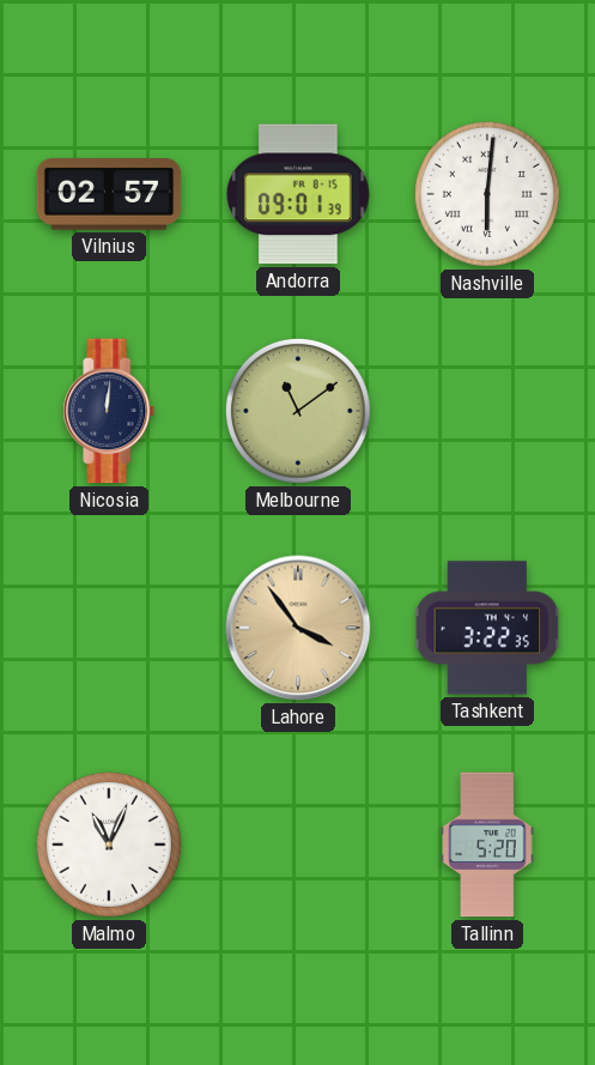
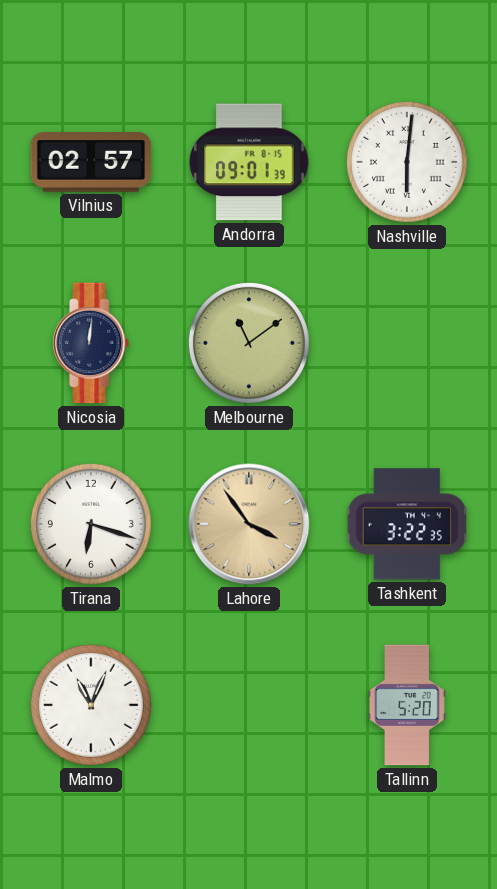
Tirana: none -> 6:18
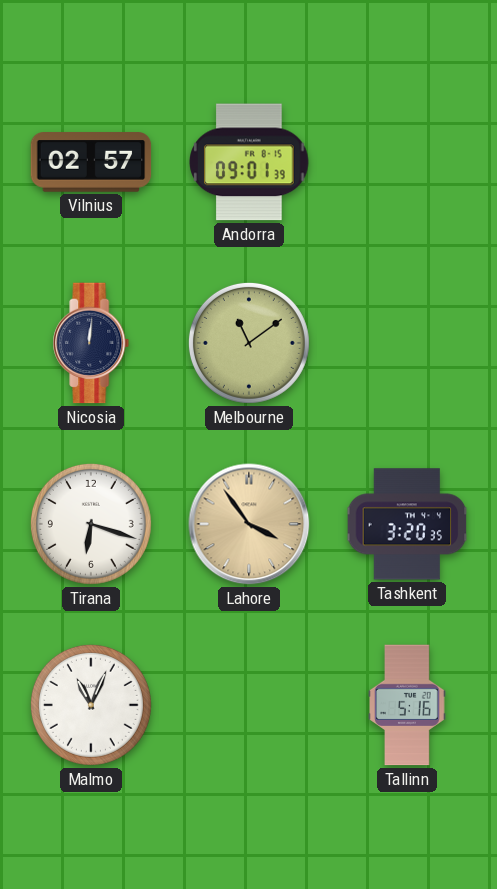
Nashville: 6:01 -> none
Tashkent: 3:22 -> 3:20
Tallinn: 5:20 -> 5:16
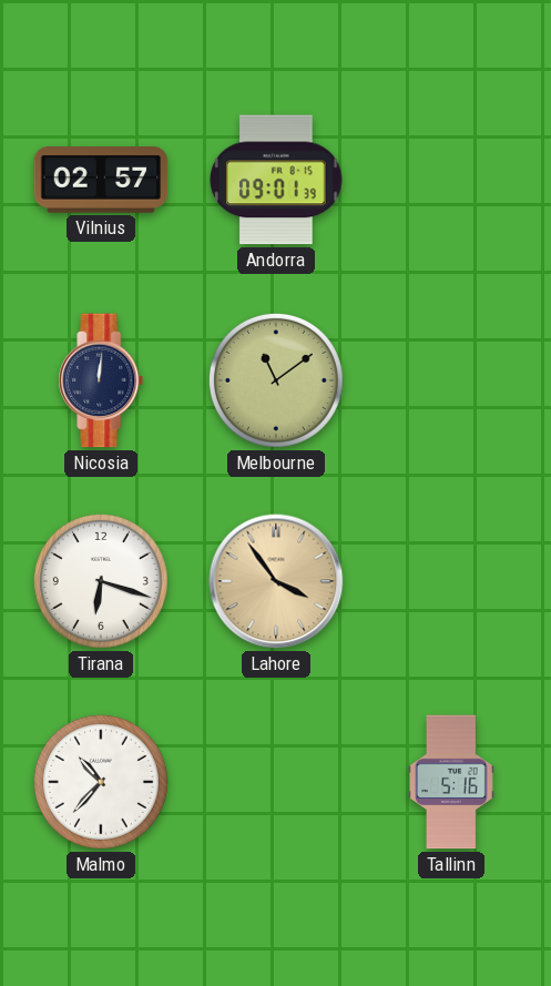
Tashkent: 3:20 -> none
Malmo: 11:04 -> 10:37
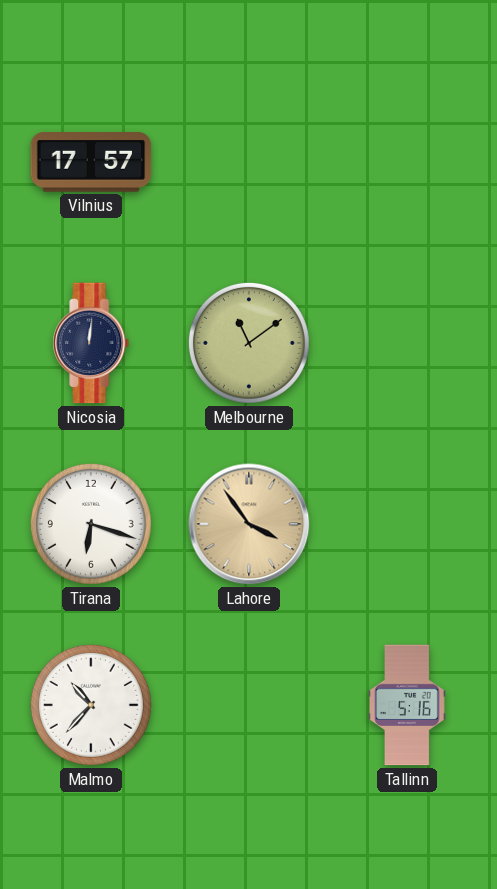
Vilnius: 02:57 -> 17:57
Andorra: 09:01 -> none
